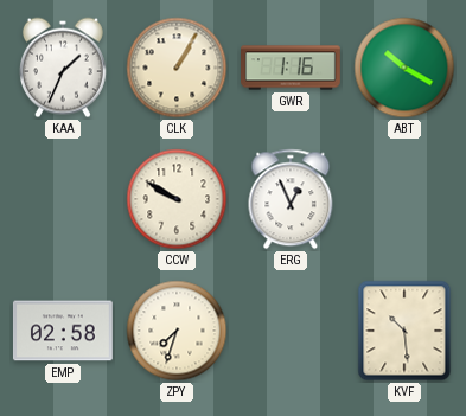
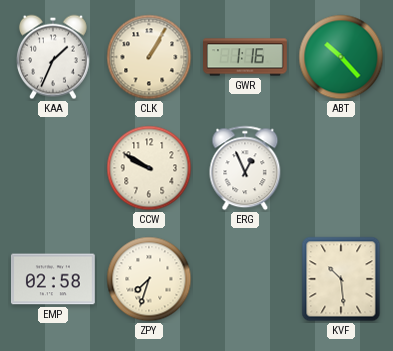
ABT: 10:20 -> 10:23
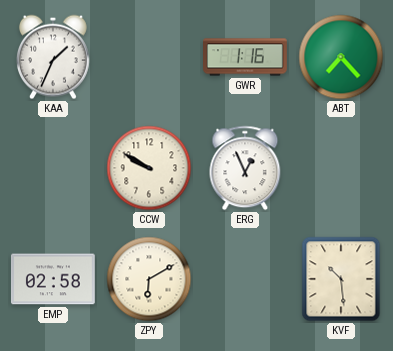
CLK: 1:05 -> none
ABT: 10:23 -> 7:23
ZPY: 7:33 -> 6:10
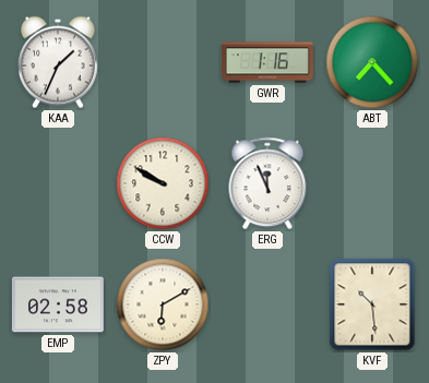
ERG: 12:56 -> 11:56
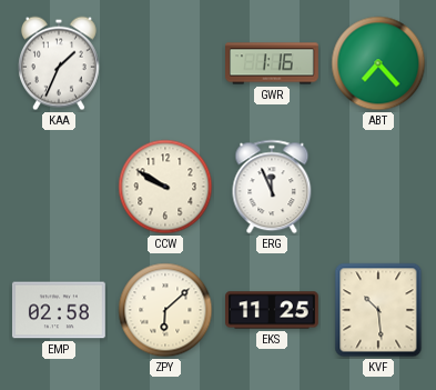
ZPY: 6:10 -> 6:08
EKS: none -> 11:25
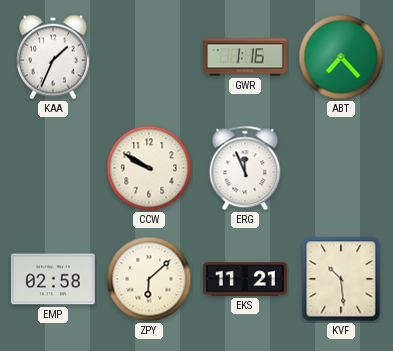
EKS: 11:25 -> 11:21
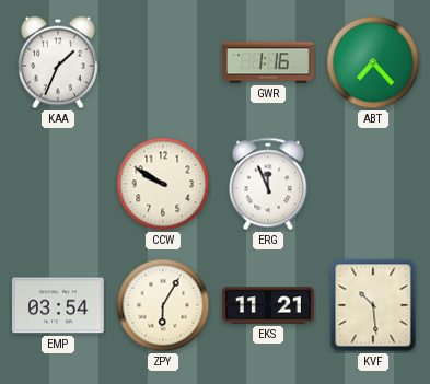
EMP: 02:58 -> 03:54
ZPY: 6:08 -> 6:05
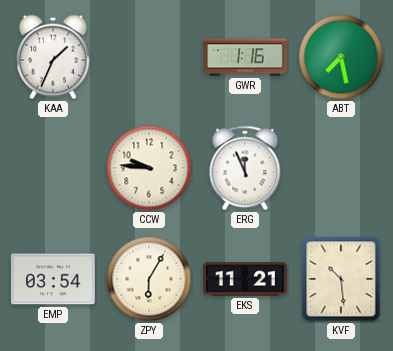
ABT: 7:23 -> 7:28
CCW: 9:50 -> 9:46
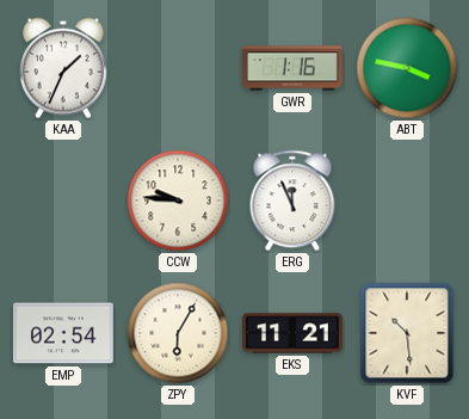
ABT: 7:28 -> 3:47
EMP: 03:54 -> 02:54
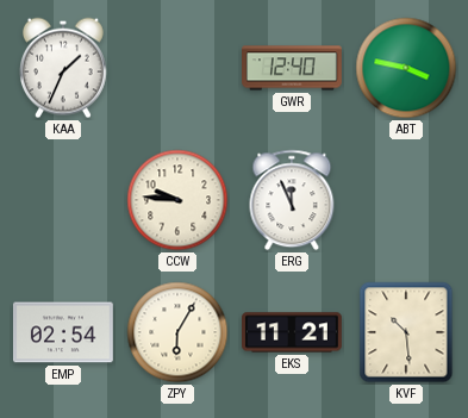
GWR: 1:16 -> 12:40
